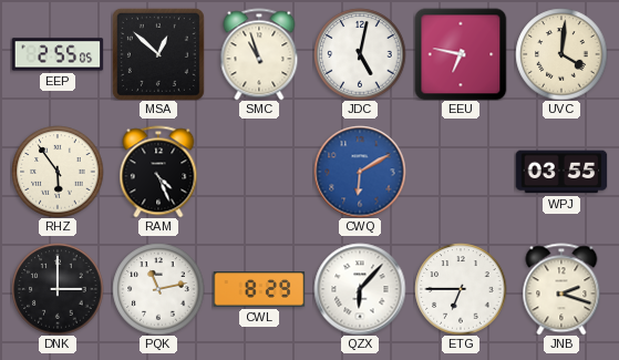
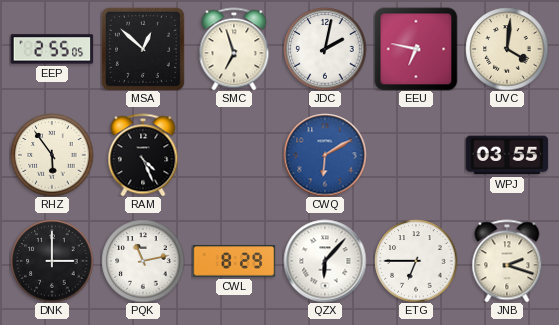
SMC: 10:57 -> 6:57
JDC: 5:02 -> 2:02
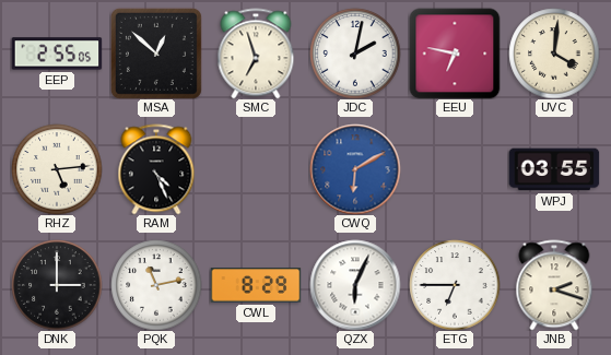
RHZ: 5:54 -> 5:14
QZX: 6:07 -> 6:04
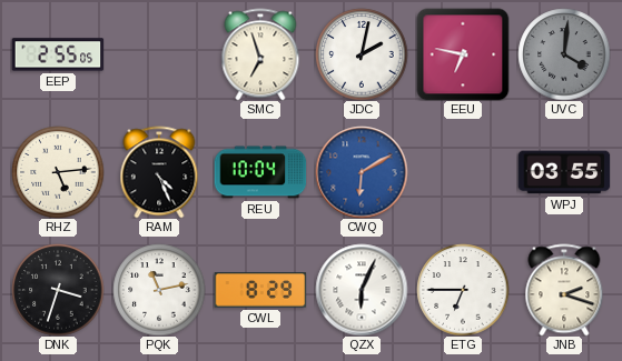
MSA: 12:52 -> none
UVC dial: cream -> grey
REU: none -> 10:04
DNK: 3:00 -> 3:33
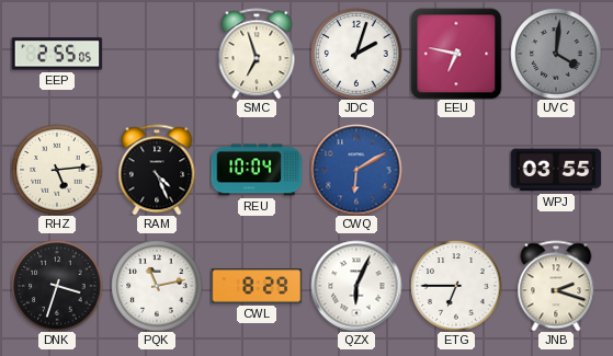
JDC: 2:02 -> 2:03
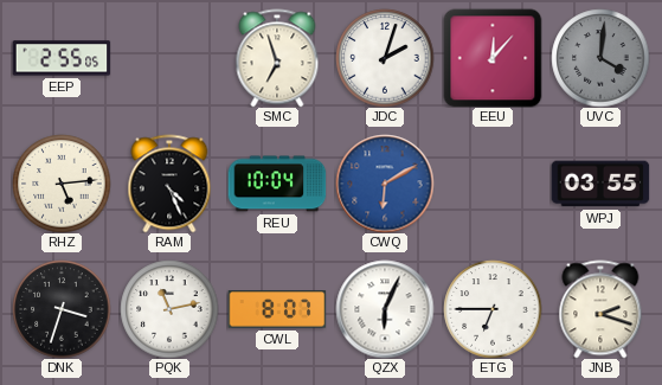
EEU: 6:47 -> 12:07
CWL: 8:29 -> 8:07
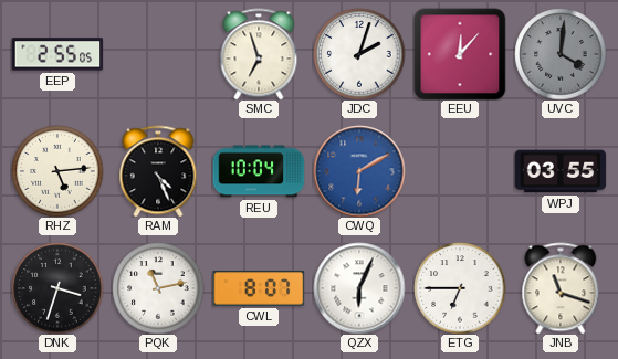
JNB: 2:18 -> 11:18
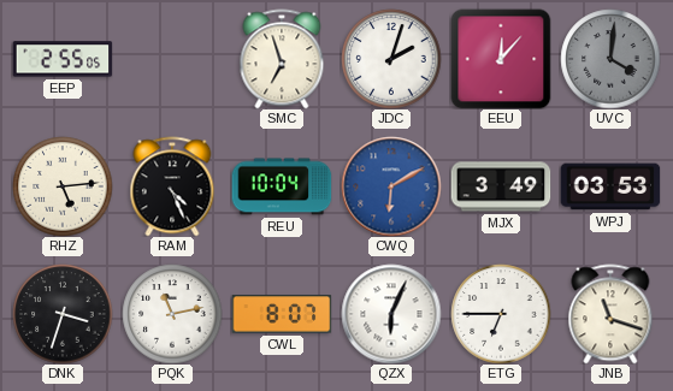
MJX: none -> 3:49
WPJ: 03:55 -> 03:53
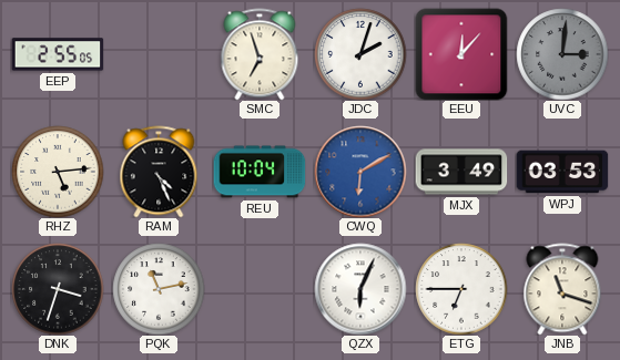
UVC: 4:01 -> 3:01
CWL: 8:07 -> none
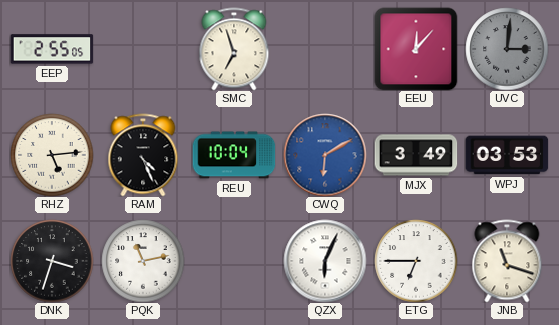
JDC: 2:03 -> none
